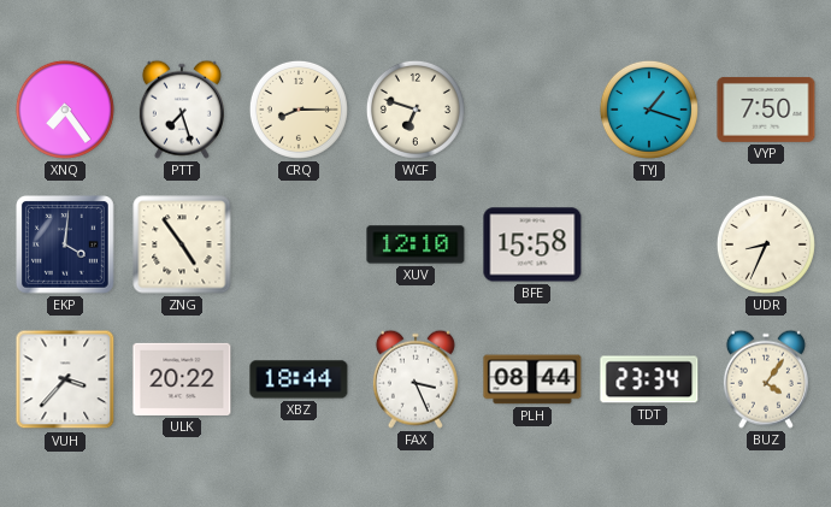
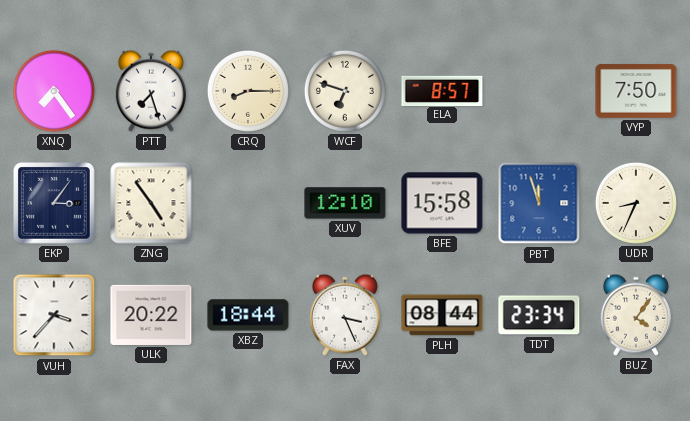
ELA: none -> 8:57
TYJ: 1:18 -> none
EKP: 4:01 -> 3:06
PBT: none -> 11:57
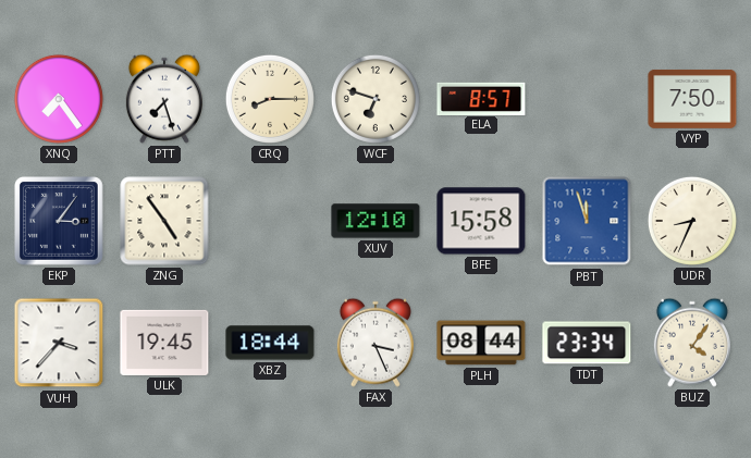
ULK: 20:22 -> 19:45
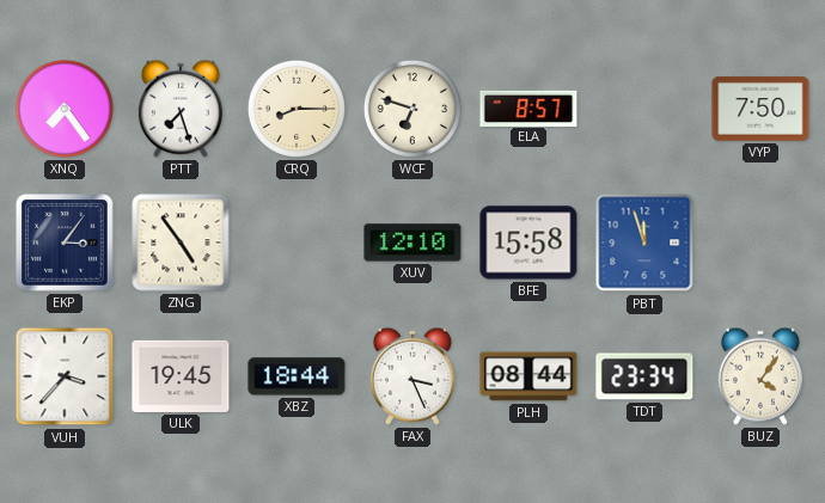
UDR: 8:34 -> none
